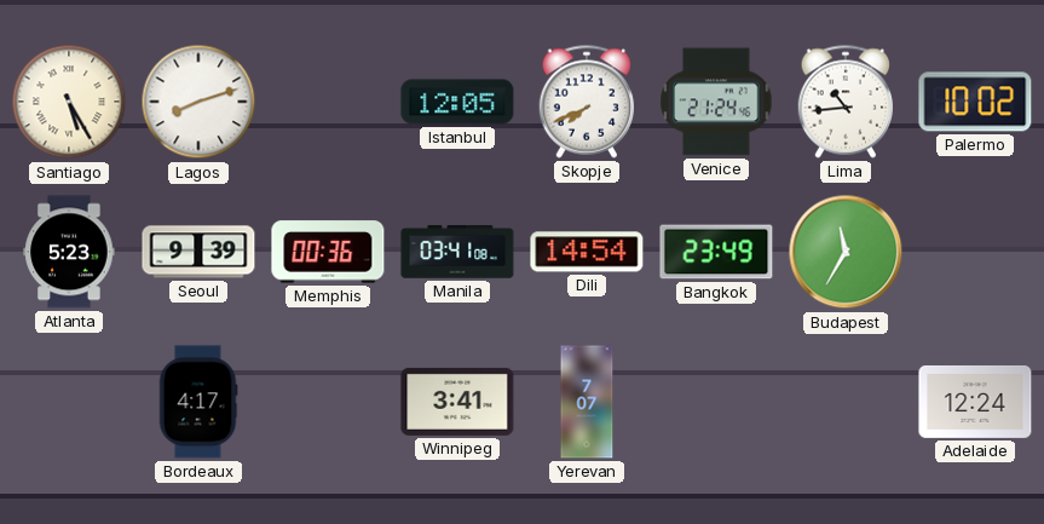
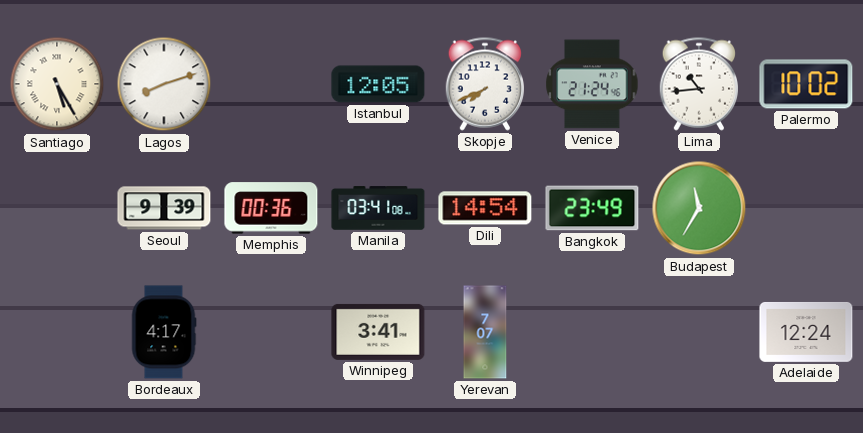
Atlanta: 5:23 -> none
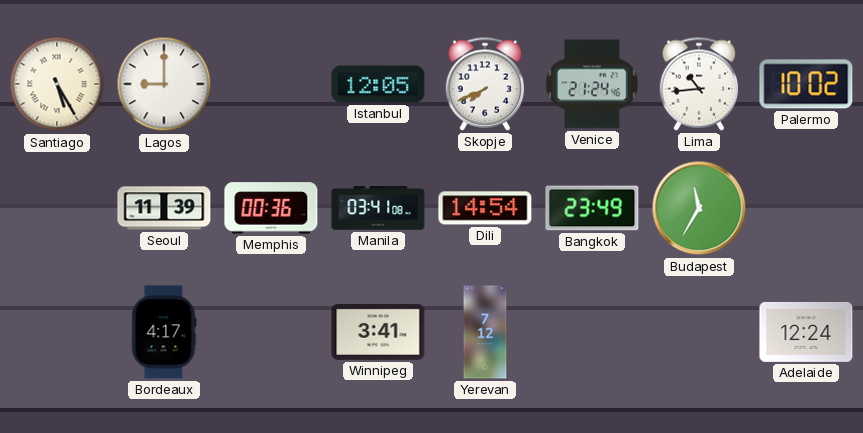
Lagos: 8:12 -> 9:00
Seoul: 9:39 -> 11:39
Yerevan: 7:07 -> 7:12
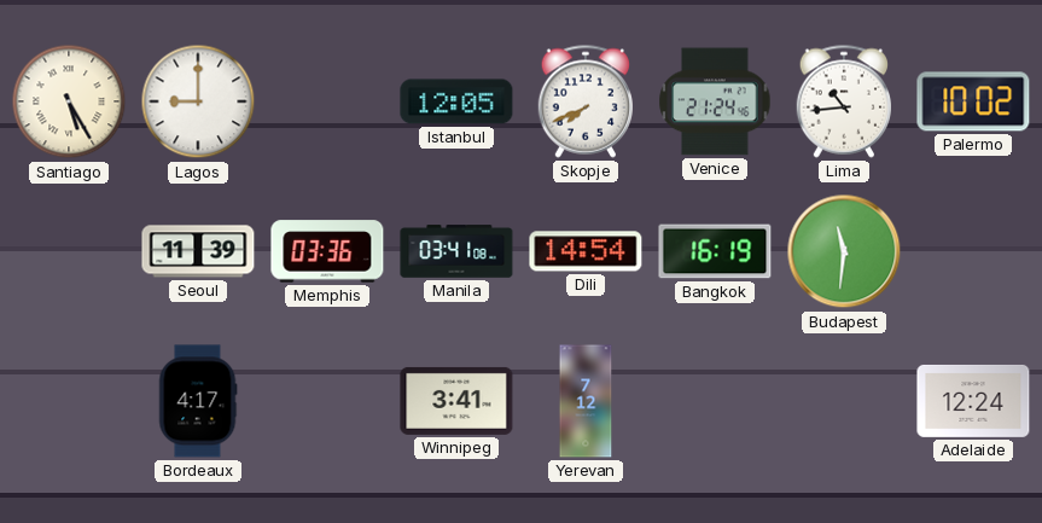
Memphis: 00:36 -> 03:36
Bangkok: 23:49 -> 16:19
Budapest: 11:35 -> 11:31
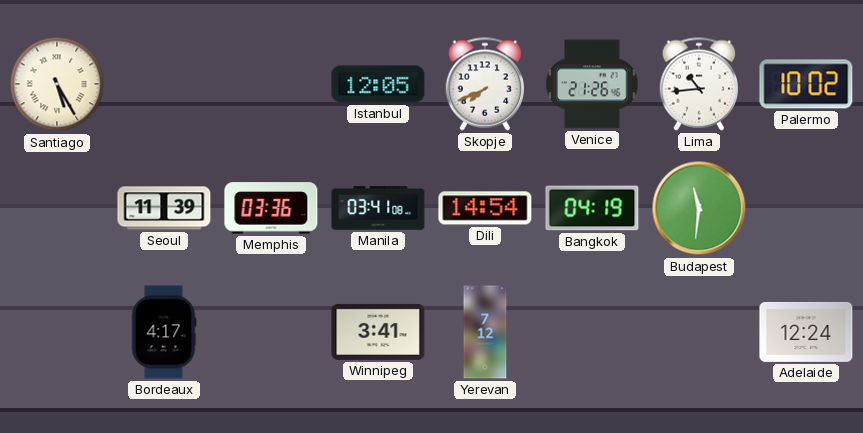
Lagos: 9:00 -> none
Venice: 21:24 -> 21:26
Bangkok: 16:19 -> 04:19
